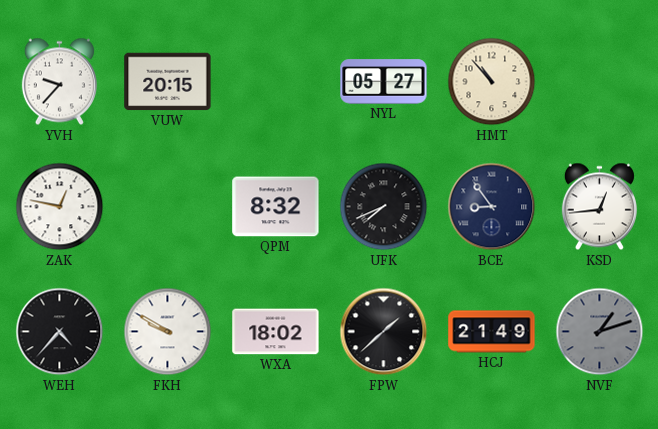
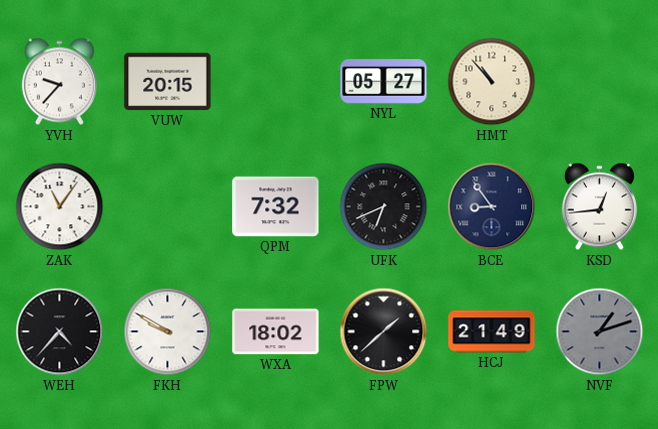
ZAK: 12:47 -> 11:06
QPM: 8:32 -> 7:32
UFK: 7:41 -> 6:41
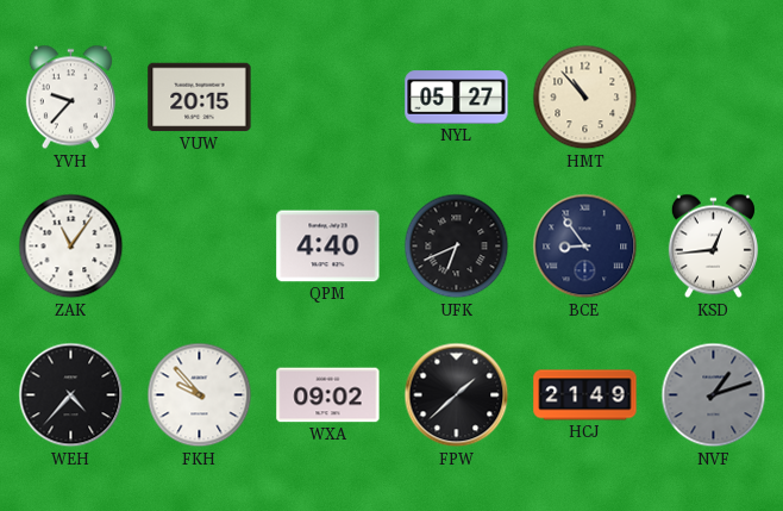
QPM: 7:32 -> 4:40
FKH: 9:50 -> 9:53
WXA: 18:02 -> 09:02
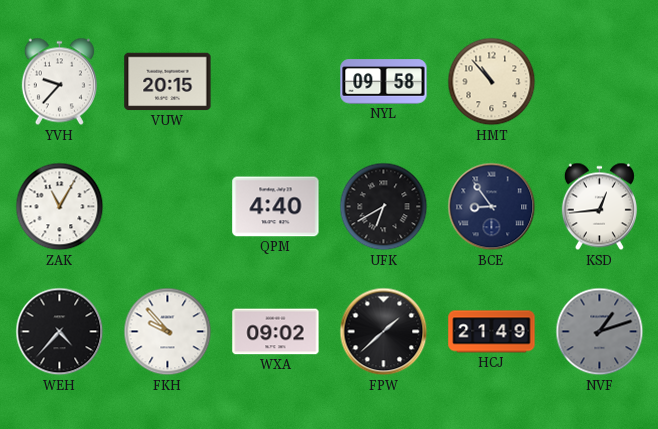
NYL: 05:27 -> 09:58
ZAK: 11:06 -> 11:05
UFK: 6:41 -> 6:40
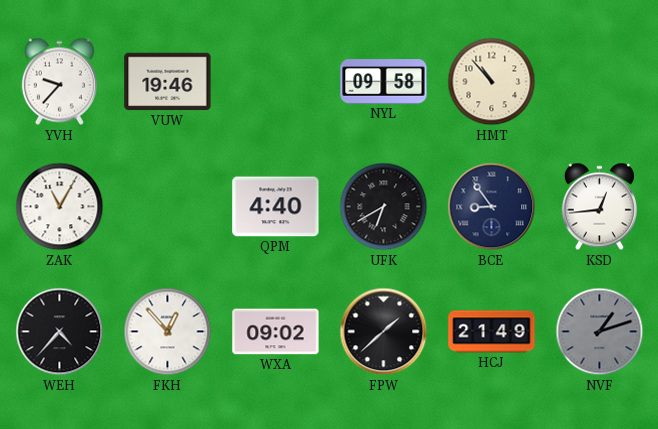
VUW: 20:15 -> 19:46
FKH: 9:53 -> 12:53
